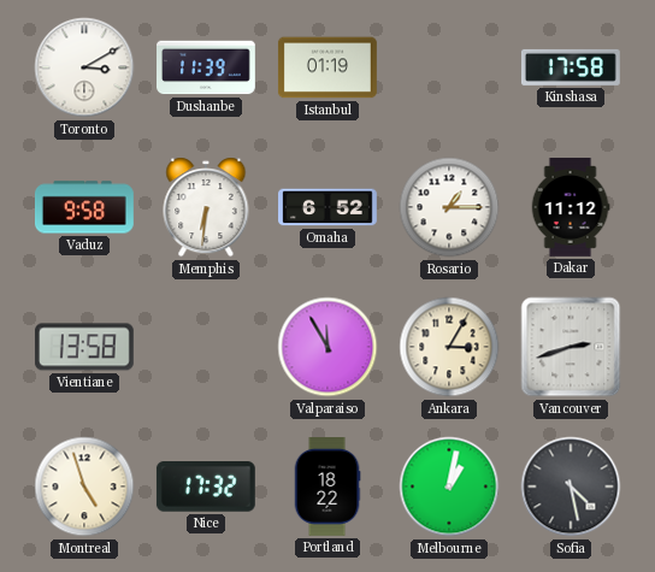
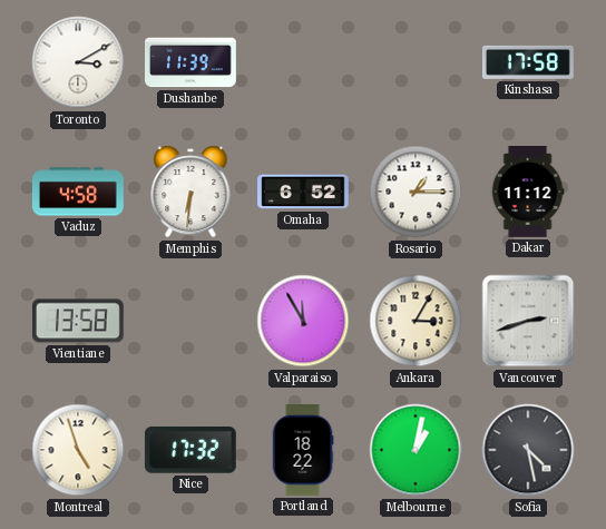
Istanbul: 01:19 -> none
Vaduz: 9:58 -> 4:58
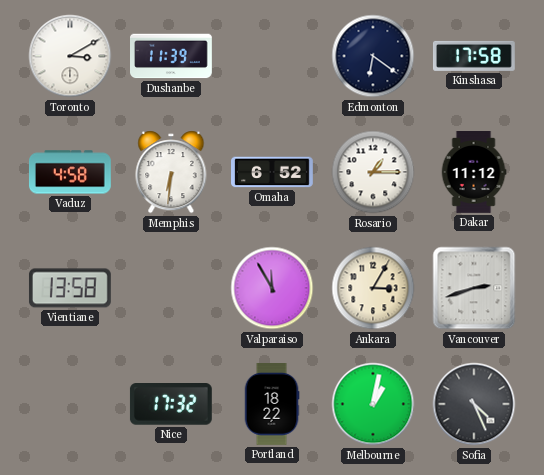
Edmonton: none -> 6:21
Montreal: 4:57 -> none
Sofia: 4:28 -> 4:26
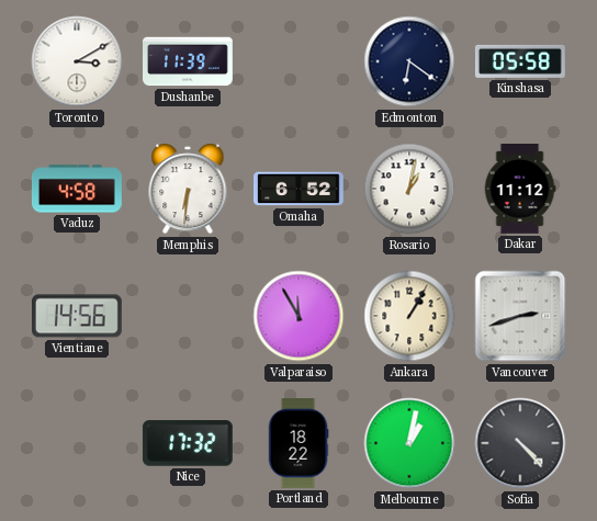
Kinshasa: 17:58 -> 05:58
Rosario: 1:15 -> 1:02
Vientiane: 13:58 -> 14:56
Ankara: 3:05 -> 1:05
Sofia: 4:26 -> 4:23
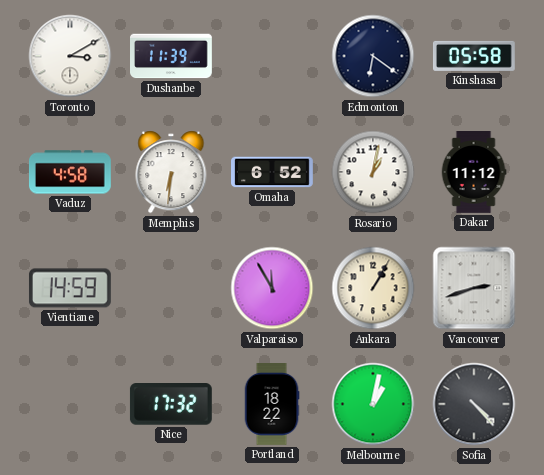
Vientiane: 14:56 -> 14:59
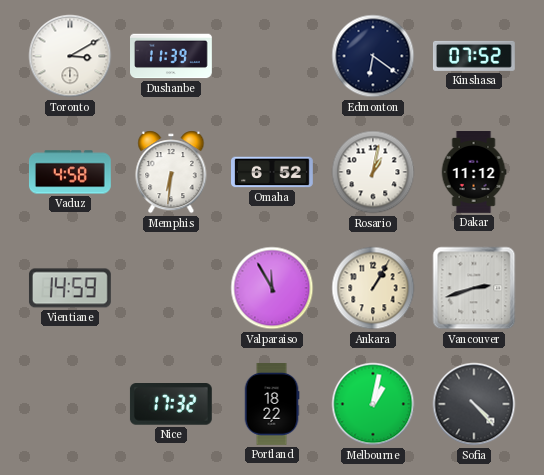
Kinshasa: 05:58 -> 07:52
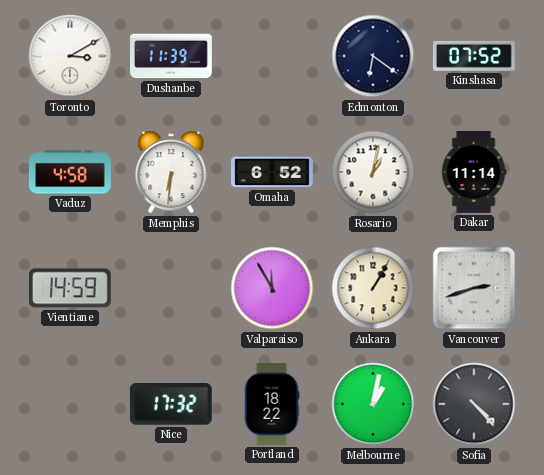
Dakar: 11:12 -> 11:14
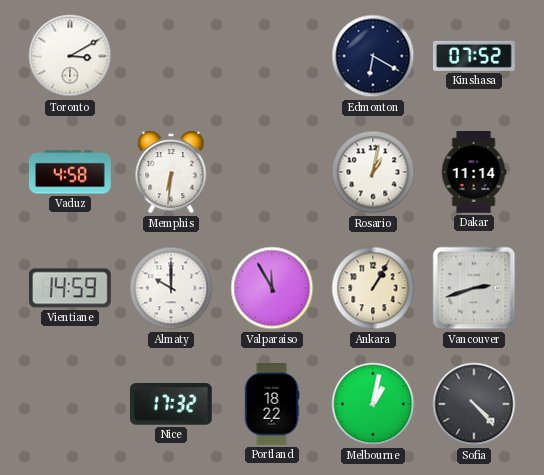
Dushanbe: 11:39 -> none
Edmonton: 6:21 -> 6:20
Omaha: 6:52 -> none
Almaty: none -> 10:00
